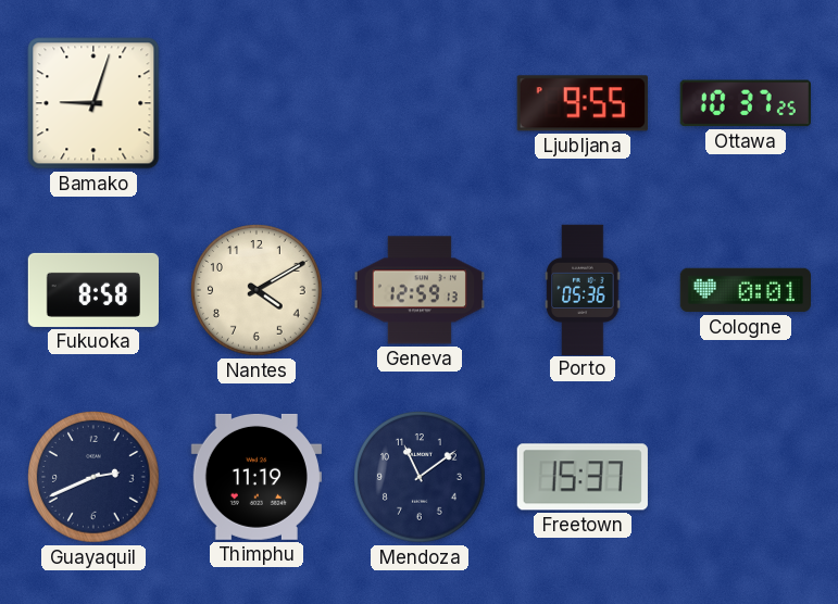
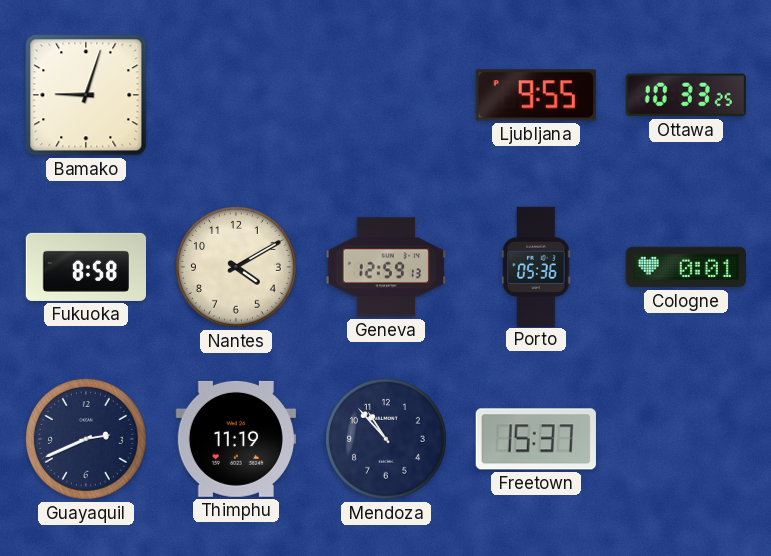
Ottawa: 10:37 -> 10:33
Mendoza: 11:09 -> 10:53
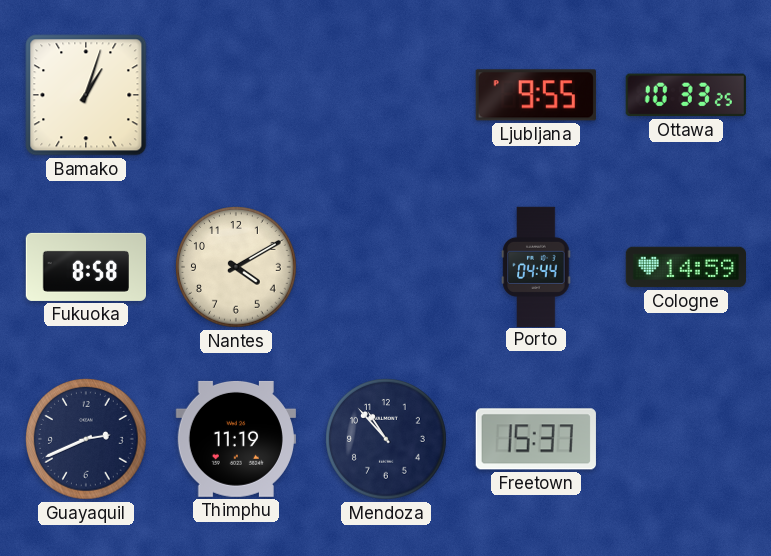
Bamako: 9:03 -> 1:03
Geneva: 12:59 -> none
Porto: 05:36 -> 04:44
Cologne: 0:01 -> 14:59
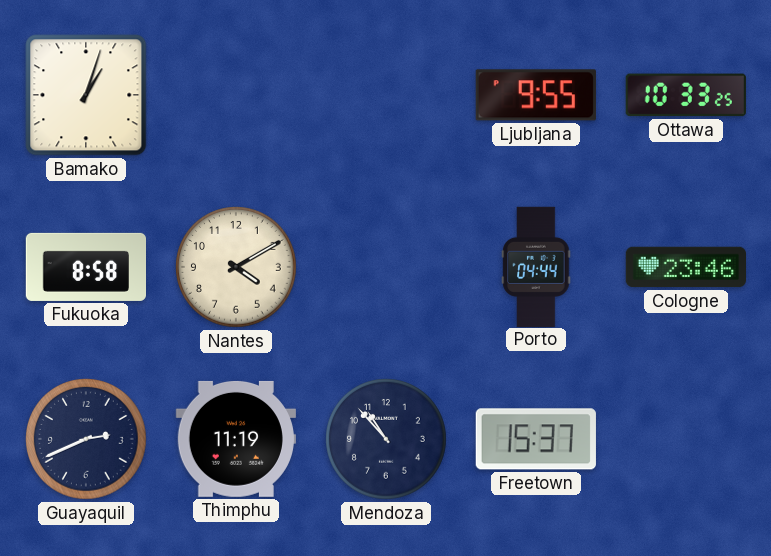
Cologne: 14:59 -> 23:46
